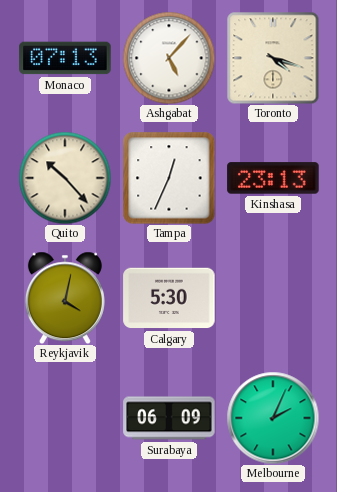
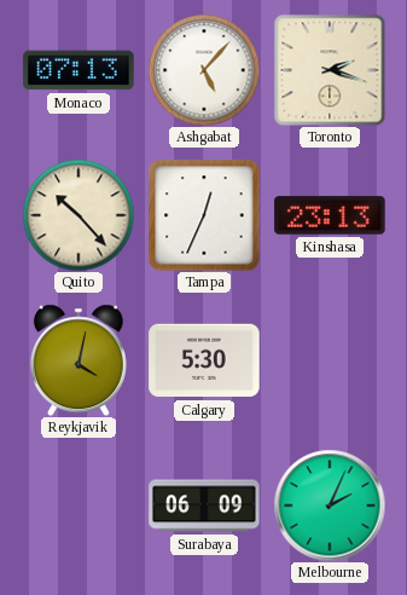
Toronto: 4:18 -> 2:18
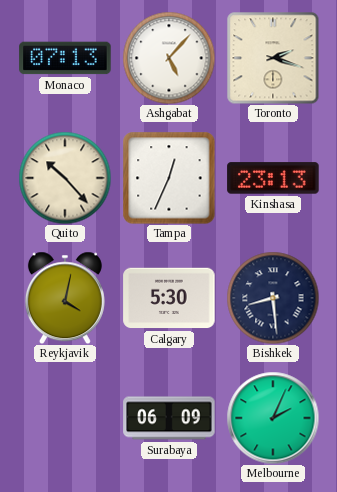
Bishkek: none -> 8:29
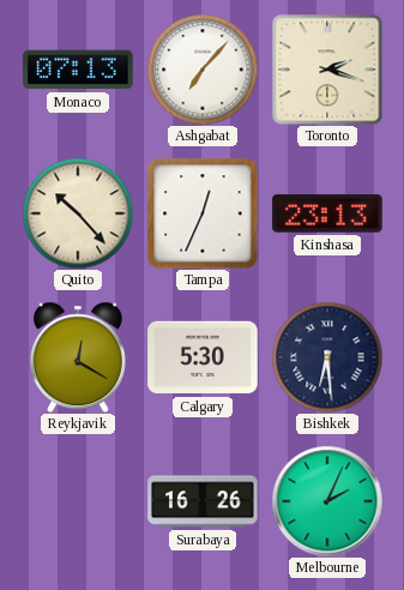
Ashgabat: 5:07 -> 7:07
Reykjavik: 4:02 -> 12:20
Bishkek: 8:29 -> 6:29
Surabaya: 06:09 -> 16:26
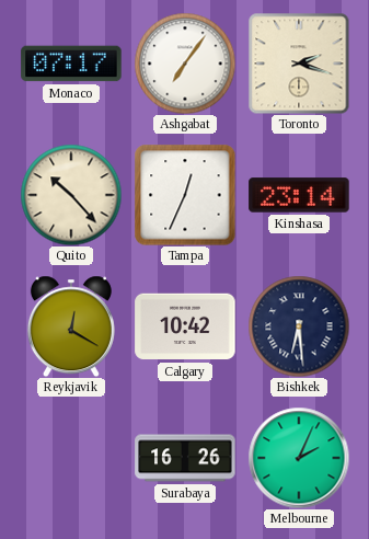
Monaco: 07:13 -> 07:17
Ashgabat: 7:07 -> 7:06
Kinshasa: 23:13 -> 23:14
Calgary: 5:30 -> 10:42
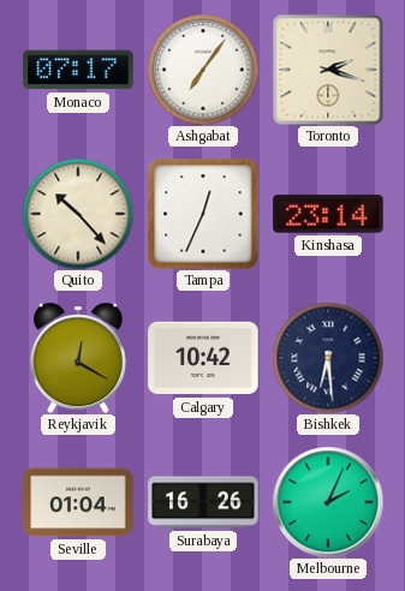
Seville: none -> 01:04
